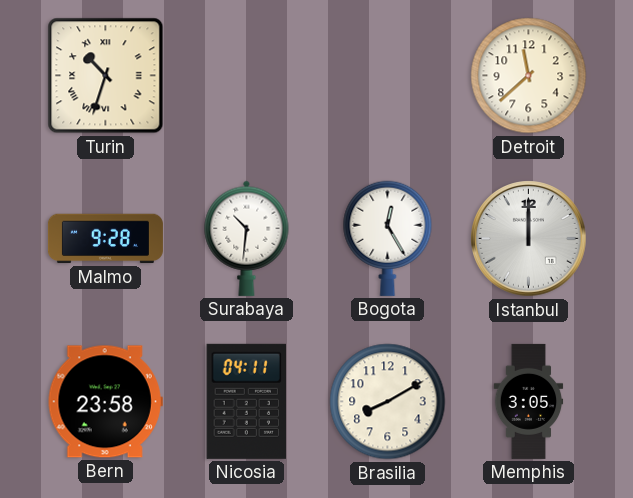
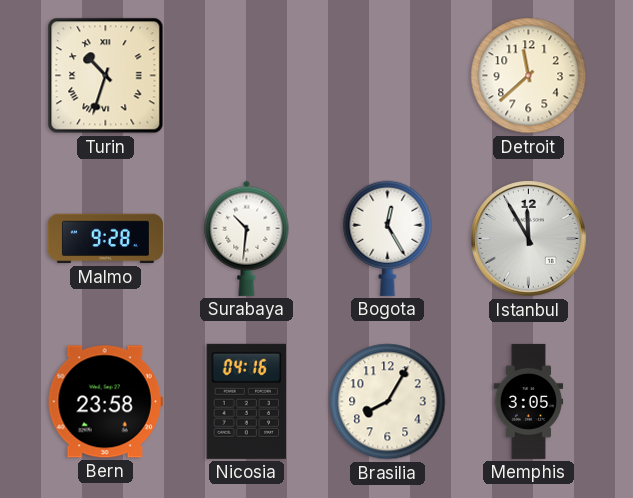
Istanbul: 12:00 -> 11:55
Nicosia: 04:11 -> 04:16
Brasilia: 8:10 -> 8:05
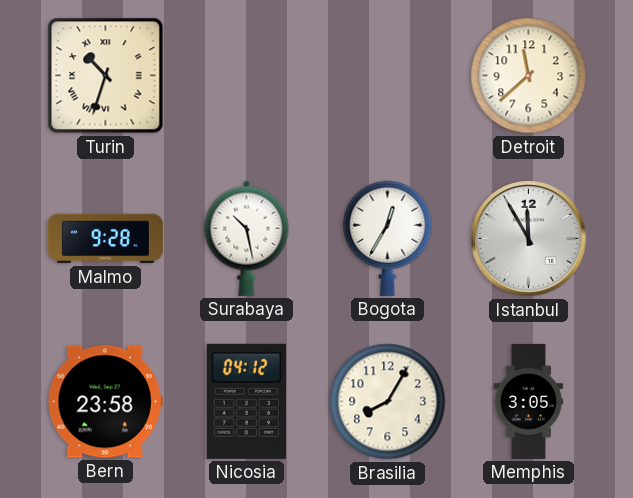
Surabaya: 10:31 -> 10:28
Bogota: 12:25 -> 12:35
Nicosia: 04:16 -> 04:12
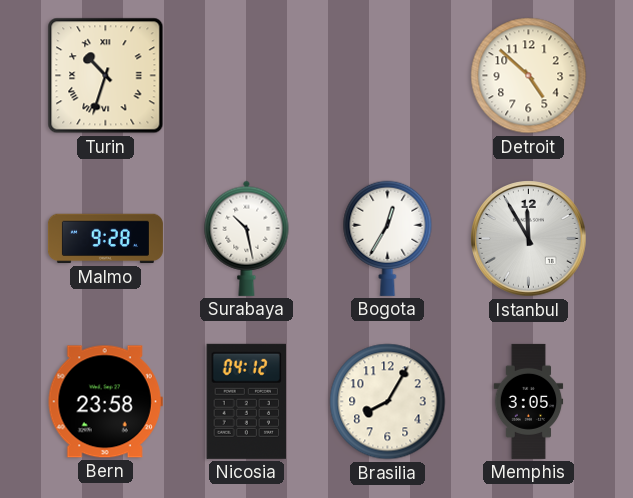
Detroit: 11:38 -> 4:52
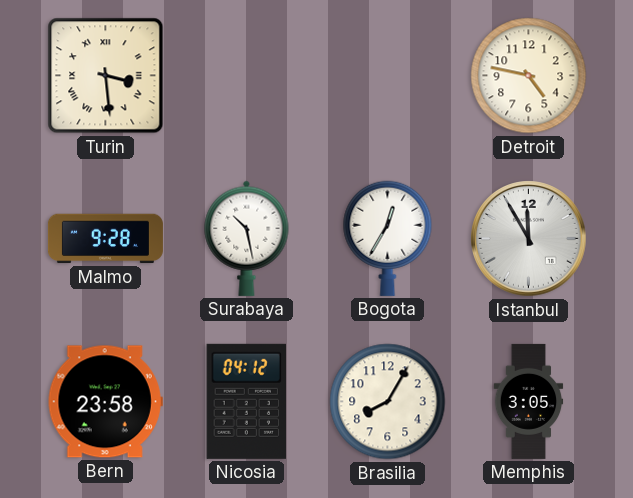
Turin: 10:33 -> 3:29
Detroit: 4:52 -> 4:47
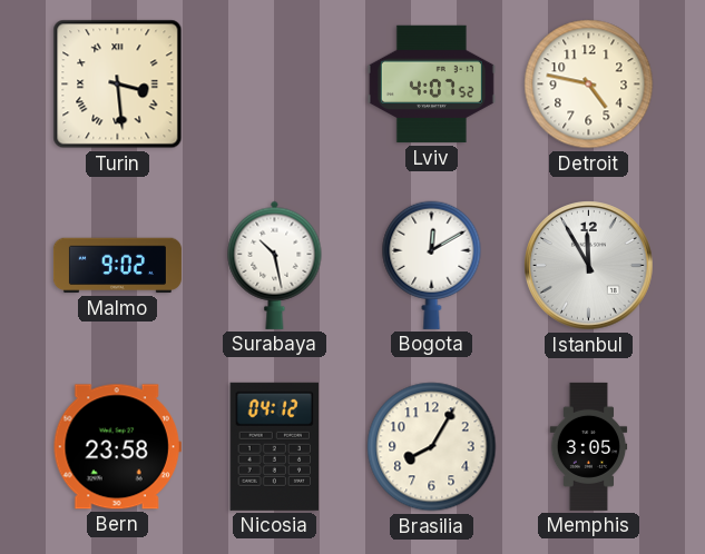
Lviv: none -> 4:07
Malmo: 9:28 -> 9:02
Bogota: 12:35 -> 12:10
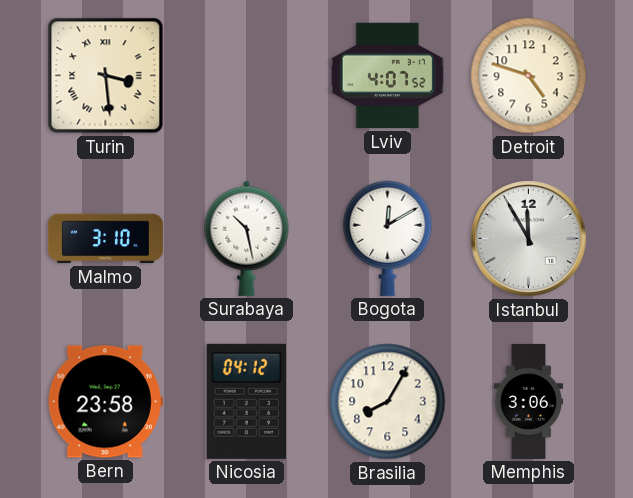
Detroit: 4:47 -> 4:48
Malmo: 9:02 -> 3:10
Memphis: 3:05 -> 3:06
